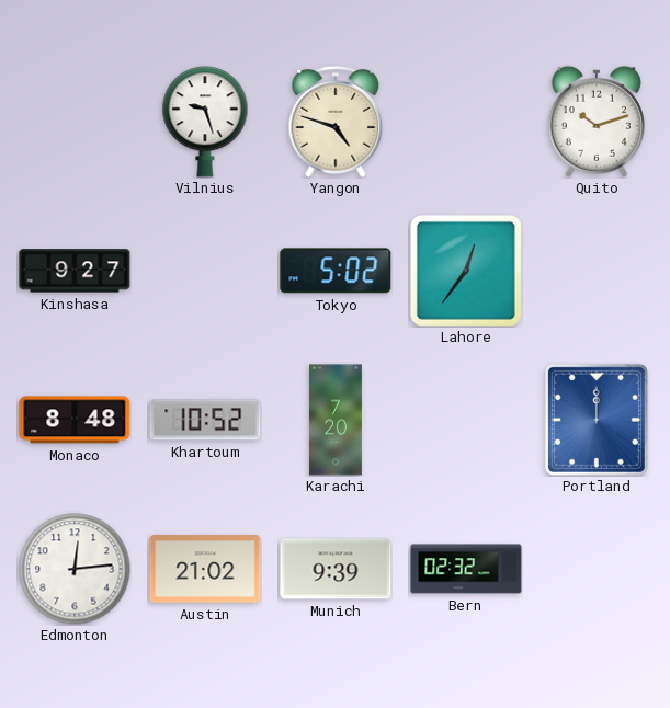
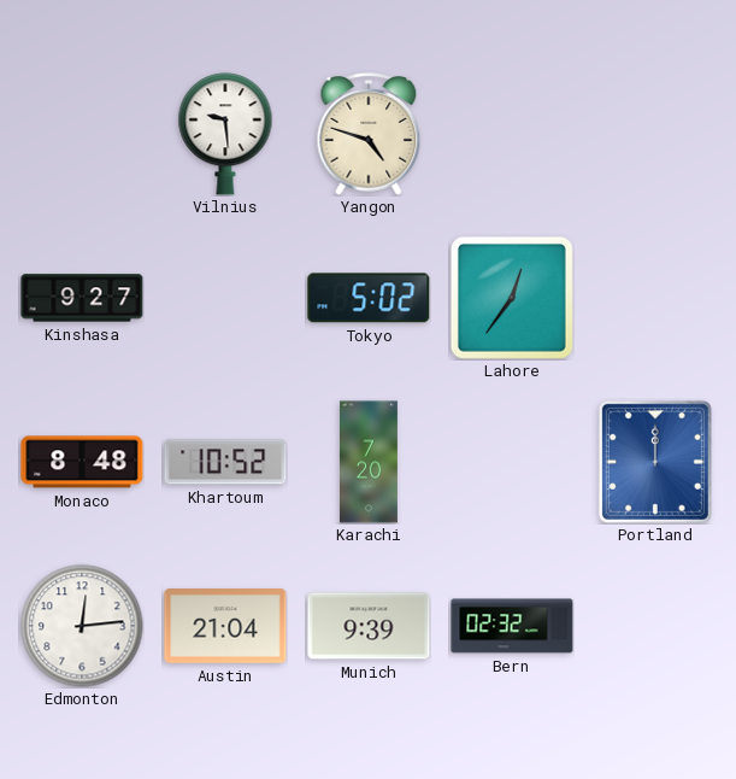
Vilnius: 9:27 -> 9:29
Quito: 10:12 -> none
Austin: 21:02 -> 21:04
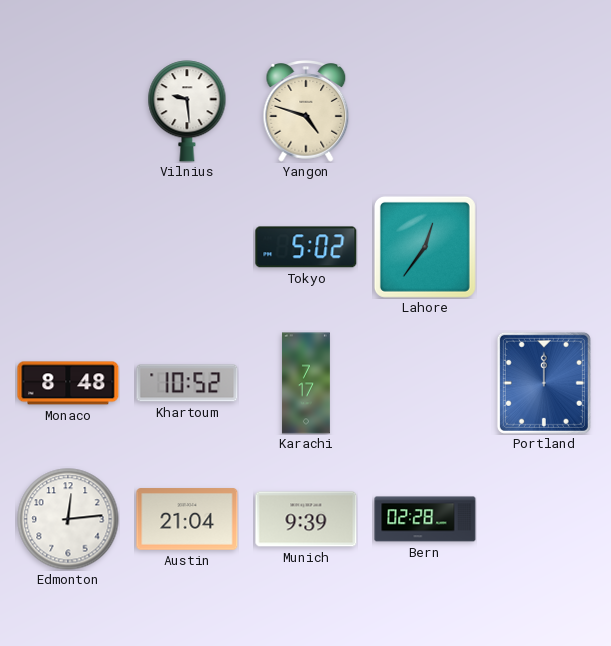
Kinshasa: 9:27 -> none
Karachi: 7:20 -> 7:17
Bern: 02:32 -> 02:28
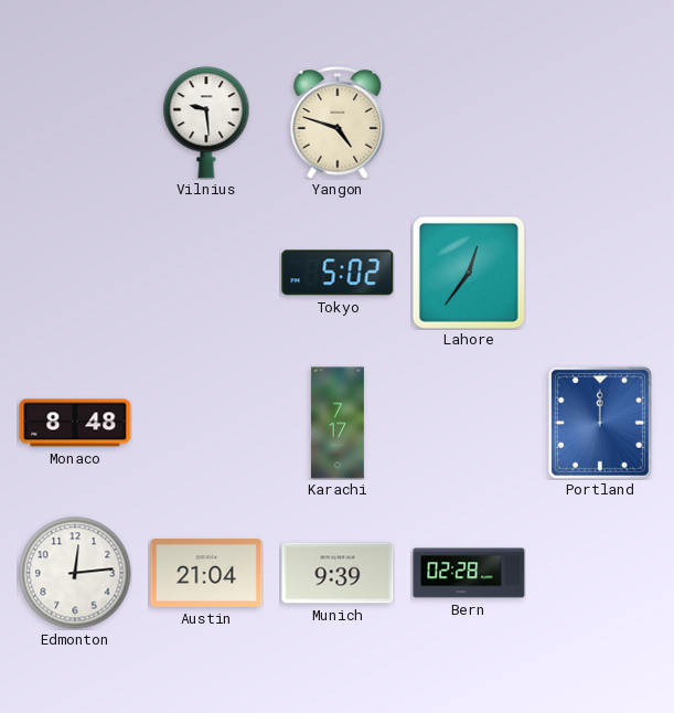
Khartoum: 10:52 -> none
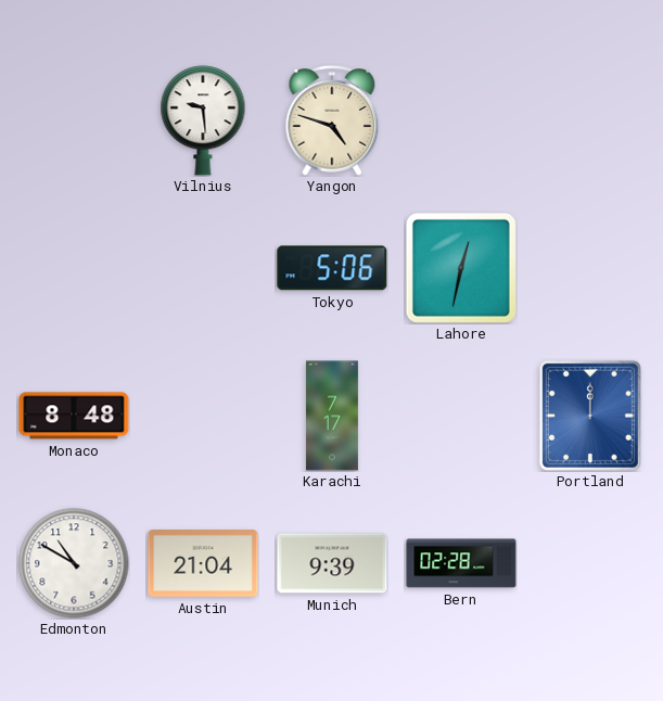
Tokyo: 5:02 -> 5:06
Lahore: 12:36 -> 12:32
Edmonton: 12:14 -> 10:50
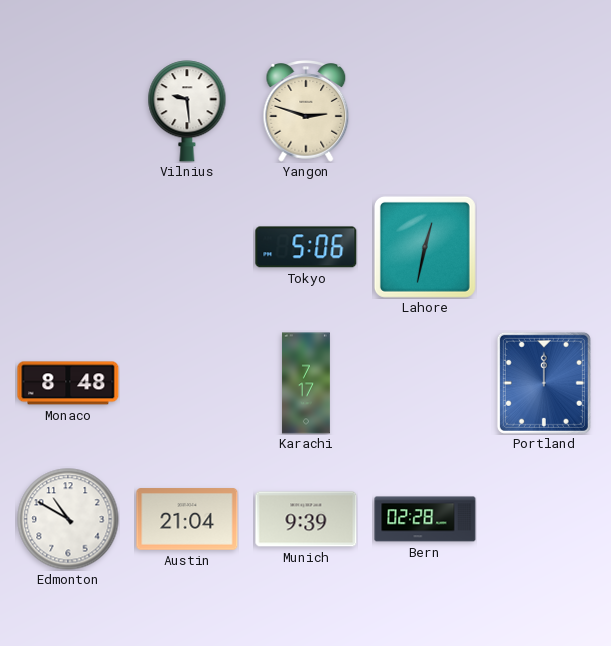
Yangon: 4:48 -> 2:48
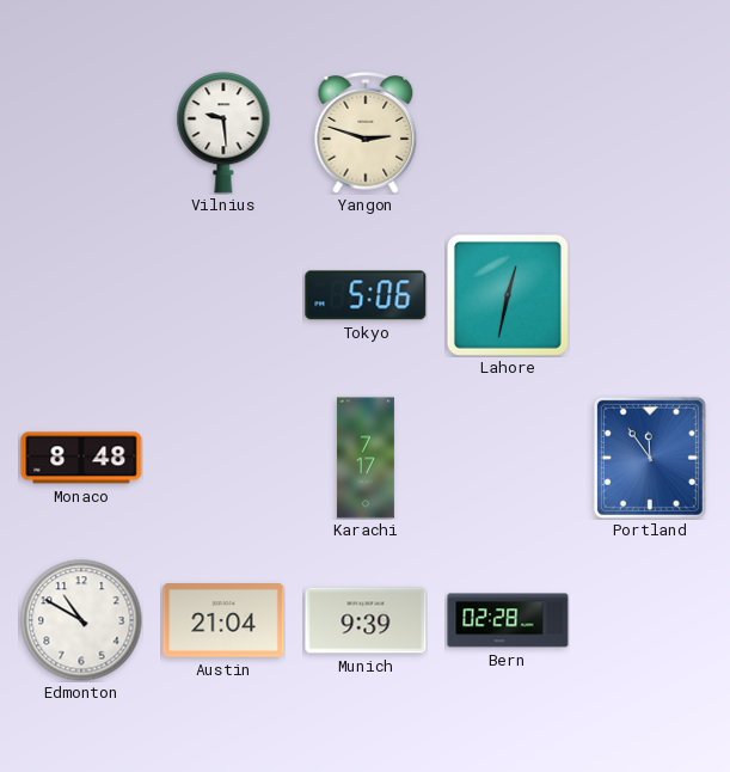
Portland: 12:00 -> 11:54
